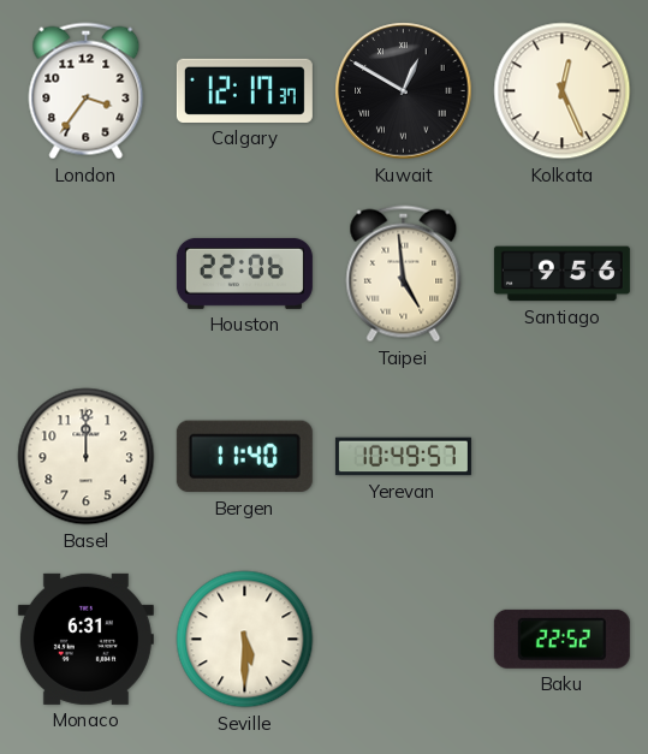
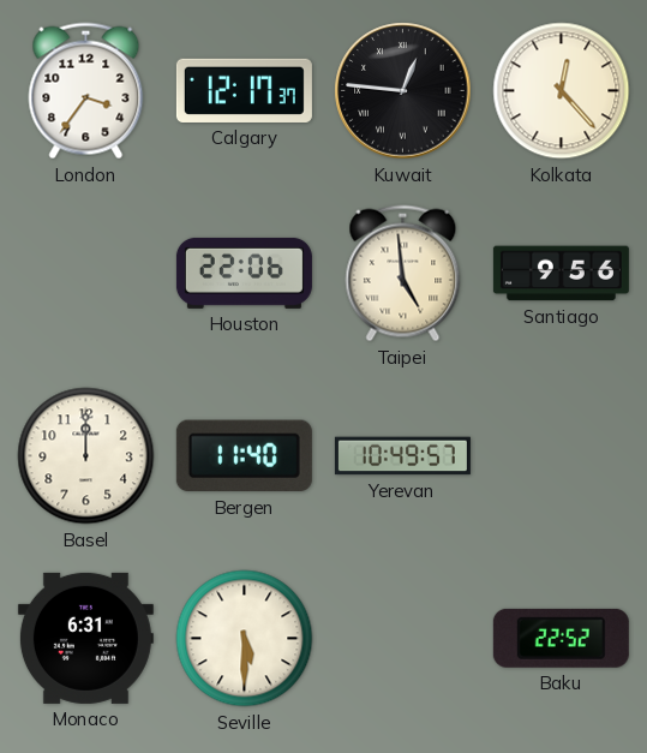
Kuwait: 12:50 -> 12:46
Kolkata: 12:26 -> 12:23
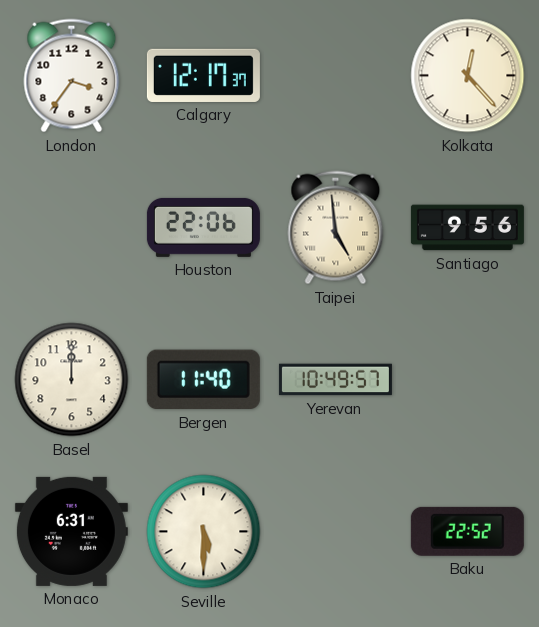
Kuwait: 12:46 -> none
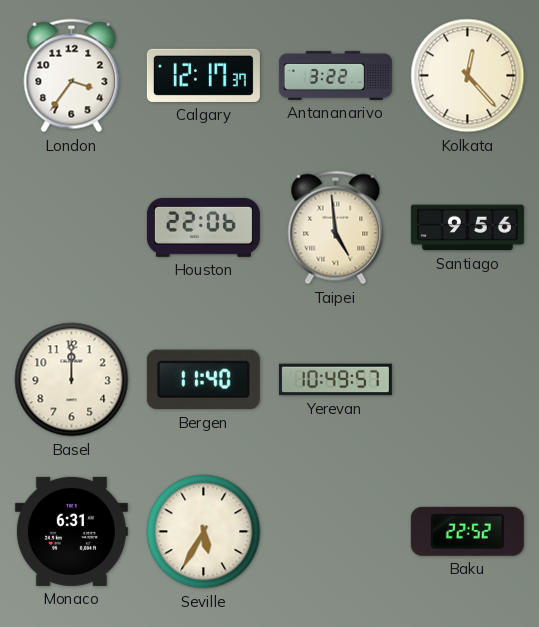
Antananarivo: none -> 3:22
Seville: 5:30 -> 5:35
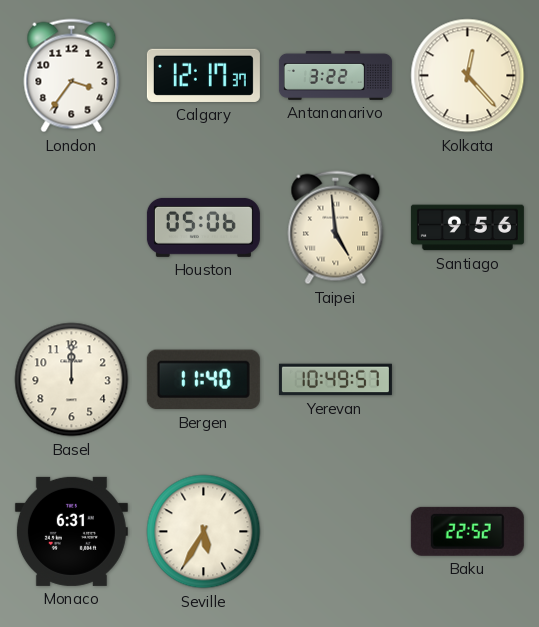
Houston: 22:06 -> 05:06
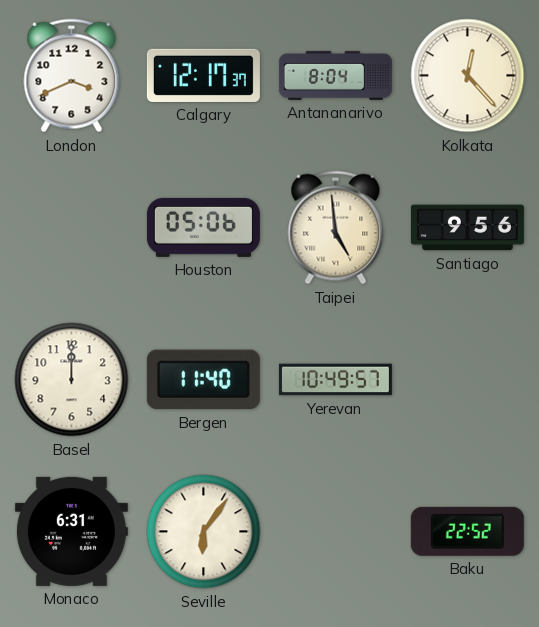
London: 3:36 -> 3:41
Antananarivo: 3:22 -> 8:04
Seville: 5:35 -> 6:06
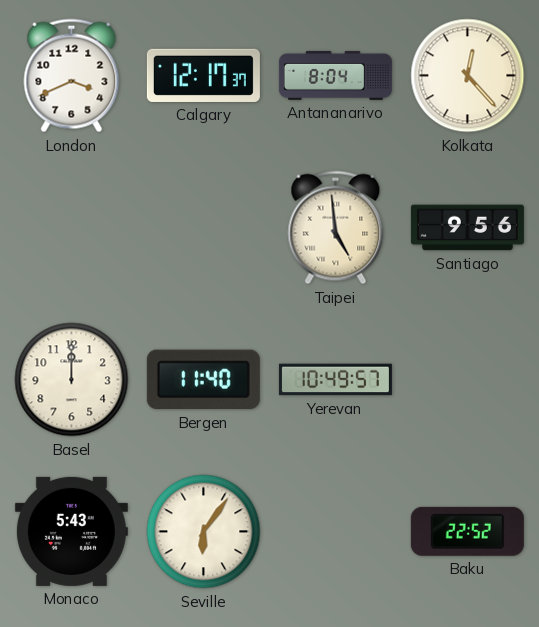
Houston: 05:06 -> none
Monaco: 6:31 -> 5:43
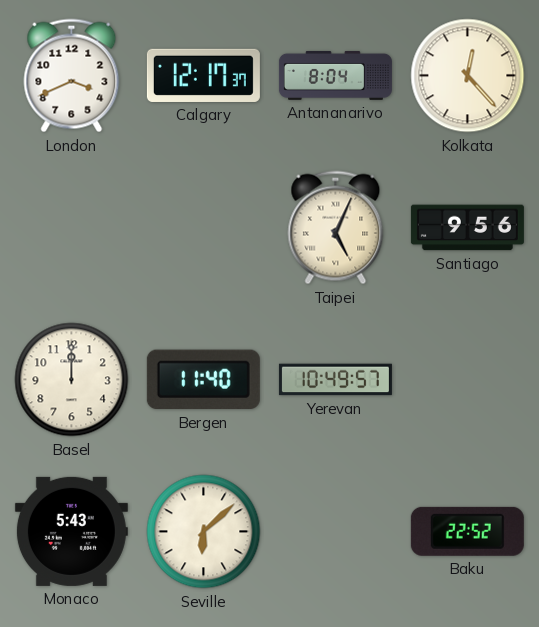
Taipei: 4:59 -> 5:04
Seville: 6:06 -> 6:08
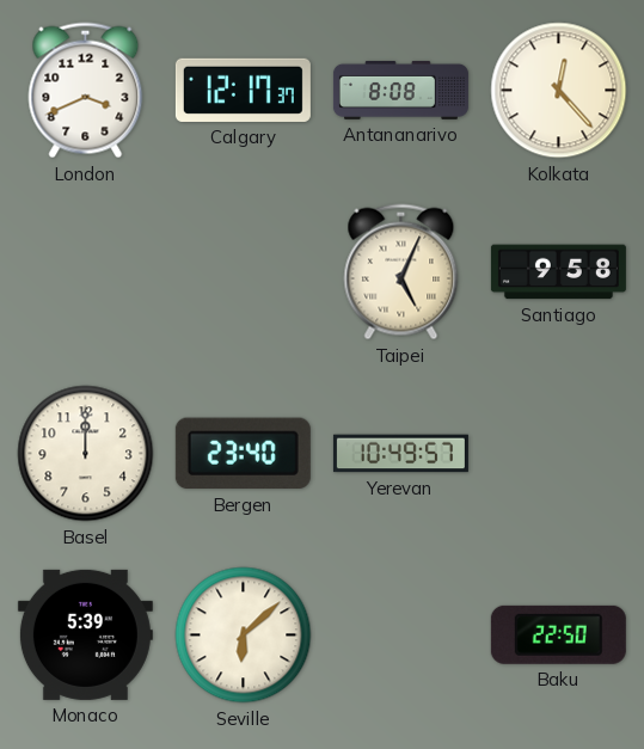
Antananarivo: 8:04 -> 8:08
Santiago: 9:56 -> 9:58
Bergen: 11:40 -> 23:40
Monaco: 5:43 -> 5:39
Baku: 22:52 -> 22:50
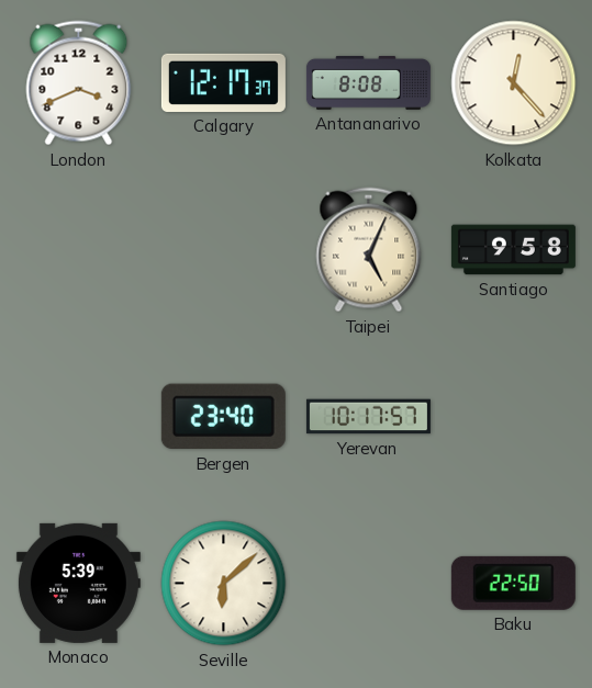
Basel: 12:00 -> none
Yerevan: 10:49 -> 10:17
